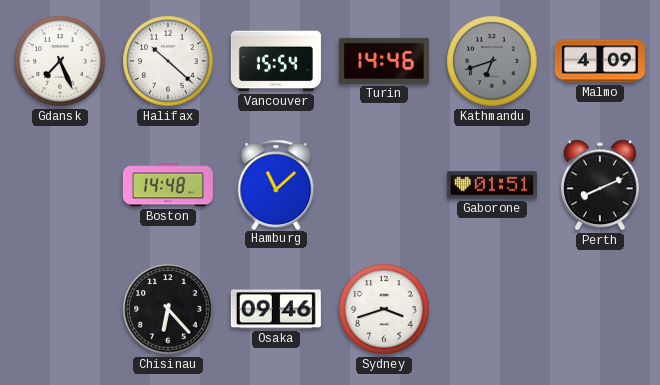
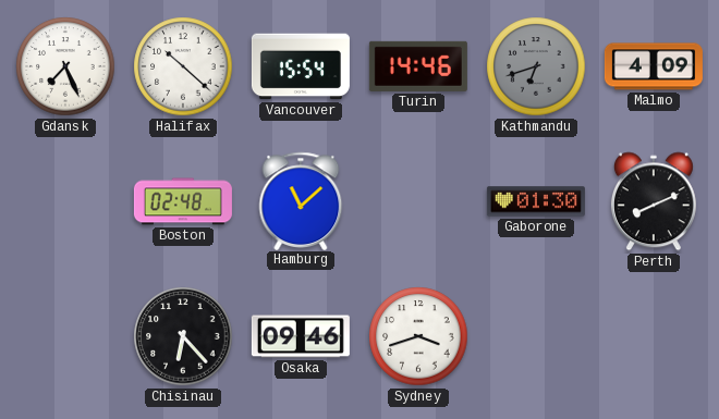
Boston: 14:48 -> 02:48
Gaborone: 01:51 -> 01:30
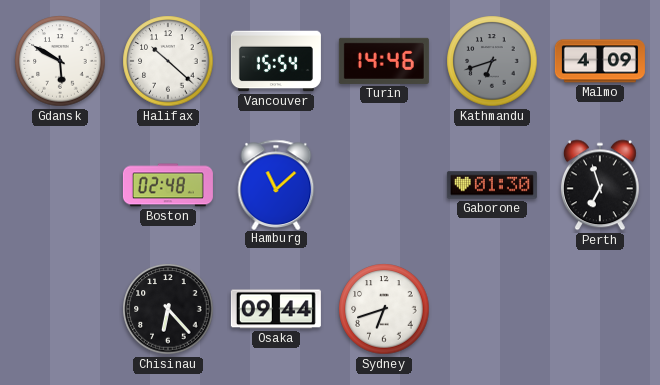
Gdansk: 7:26 -> 5:50
Perth: 8:11 -> 6:57
Osaka: 09:46 -> 09:44
Sydney: 3:42 -> 6:42
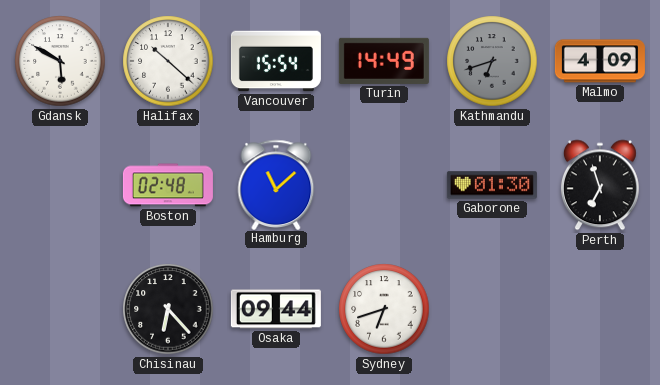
Turin: 14:46 -> 14:49
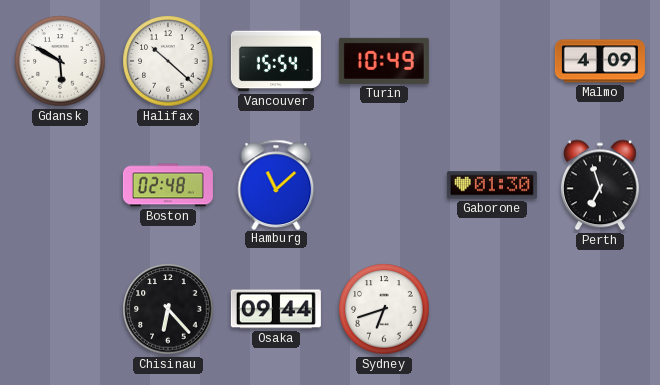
Turin: 14:49 -> 10:49
Kathmandu: 6:42 -> none
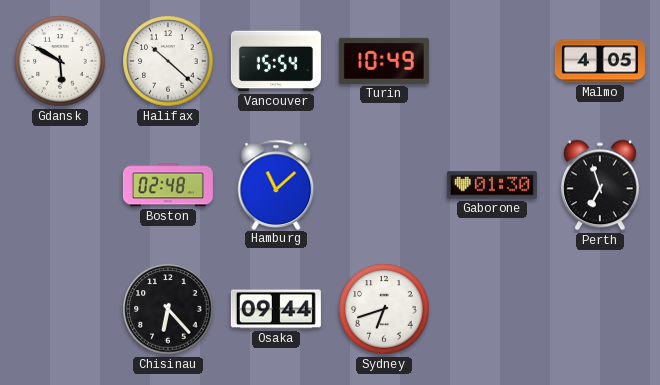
Malmo: 4:09 -> 4:05
